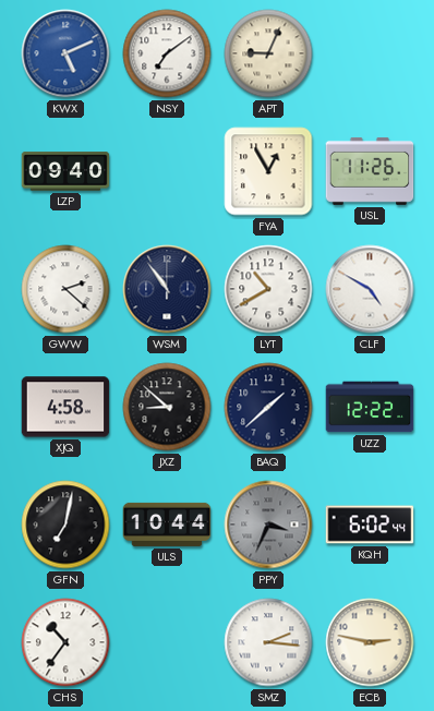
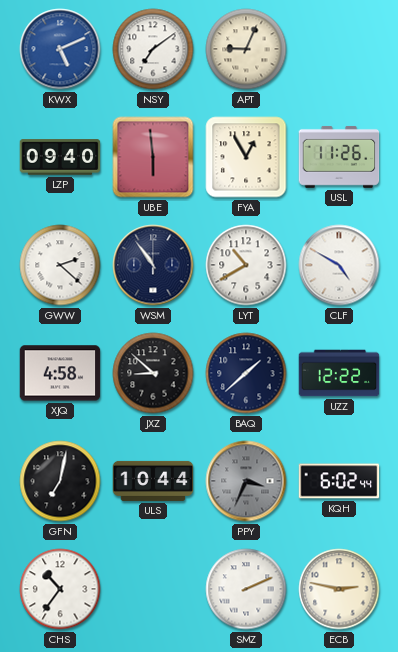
UBE: none -> 5:59
SMZ: 2:16 -> 2:11
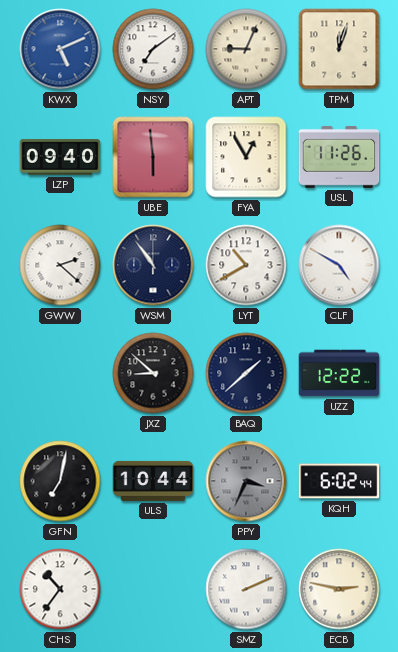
TPM: none -> 12:03
XJQ: 4:58 -> none
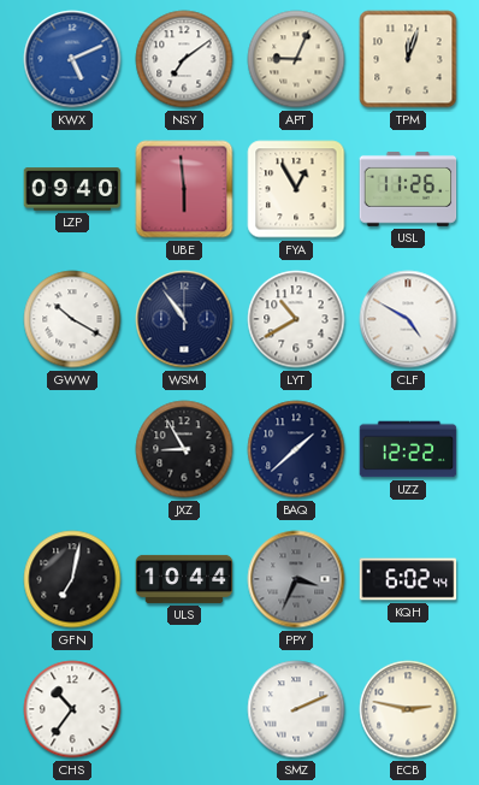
GWW: 2:22 -> 10:20
JXZ: 8:52 -> 8:55
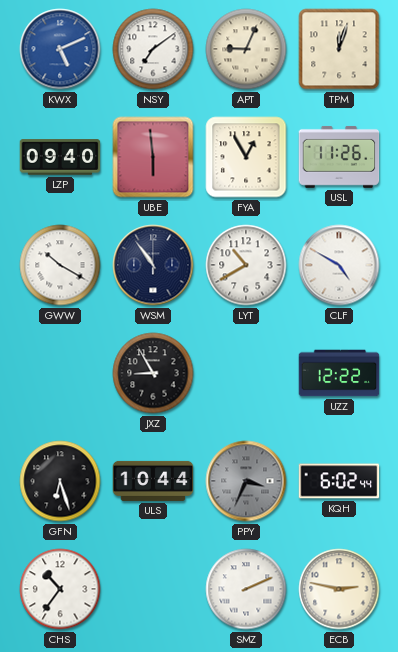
BAQ: 1:38 -> none
GFN: 7:02 -> 6:27
